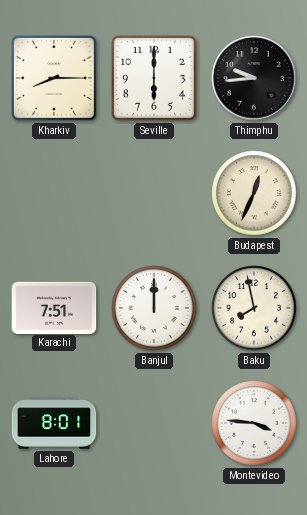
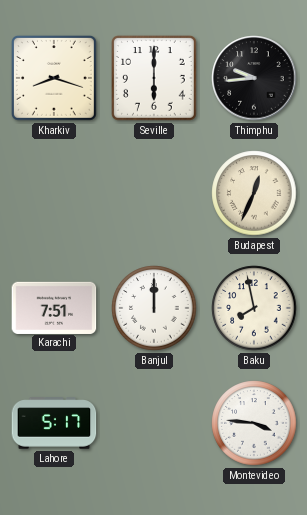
Kharkiv: 8:15 -> 8:18
Lahore: 8:01 -> 5:17
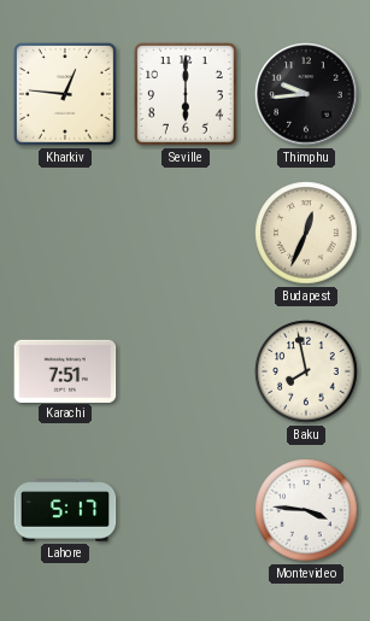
Kharkiv: 8:18 -> 12:46
Banjul: 12:00 -> none
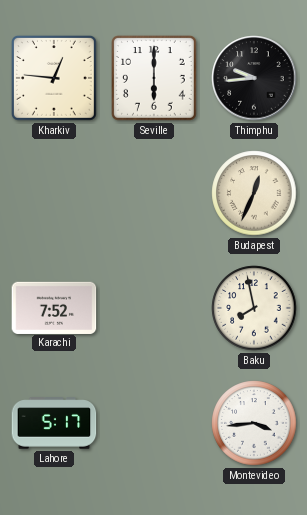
Karachi: 7:51 -> 7:52
Montevideo: 3:46 -> 3:44
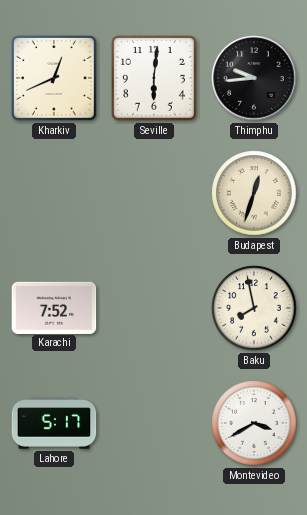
Kharkiv: 12:46 -> 12:41
Seville: 6:00 -> 6:01
Budapest: 12:34 -> 12:33
Montevideo: 3:44 -> 3:40
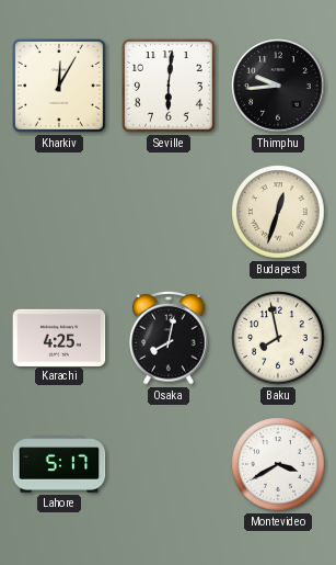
Kharkiv: 12:41 -> 12:05
Karachi: 7:52 -> 4:25
Osaka: none -> 8:02
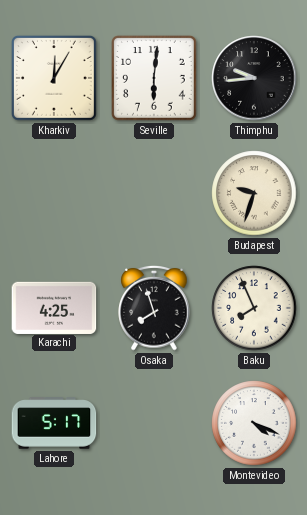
Budapest: 12:33 -> 9:33
Osaka: 8:02 -> 7:57
Baku: 7:58 -> 7:56
Montevideo: 3:40 -> 4:19
